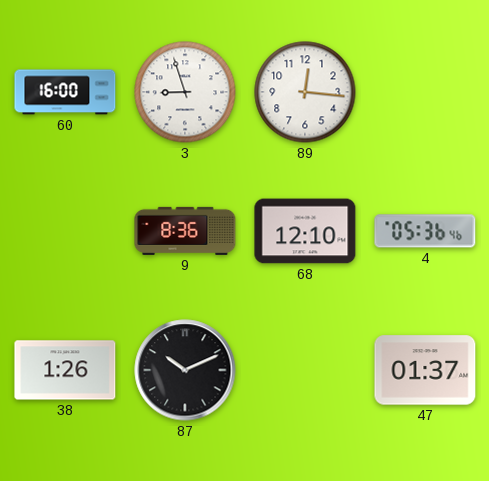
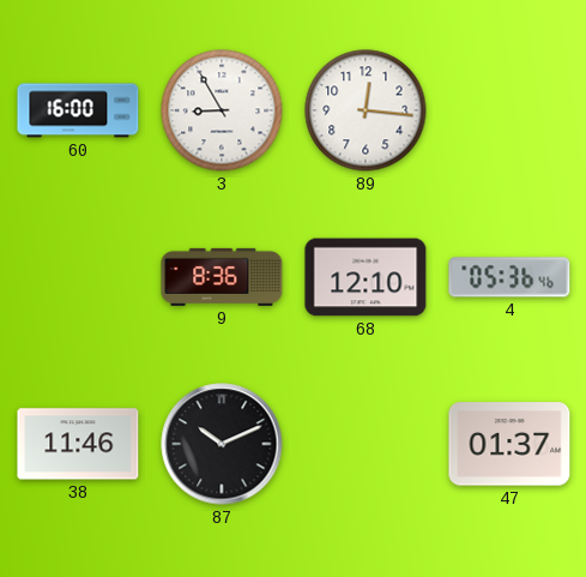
3: 8:57 -> 8:55
38: 1:26 -> 11:46
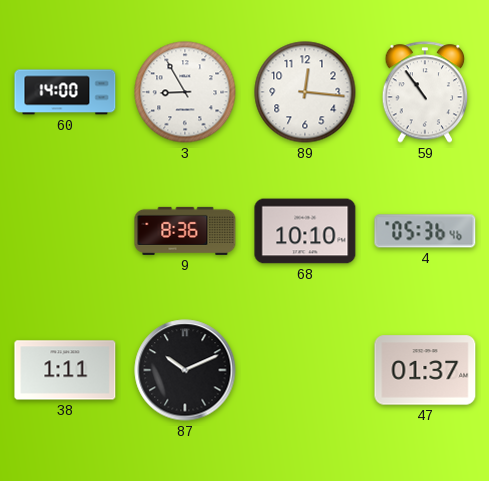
60: 16:00 -> 14:00
59: none -> 10:54
68: 12:10 -> 10:10
38: 11:46 -> 1:11
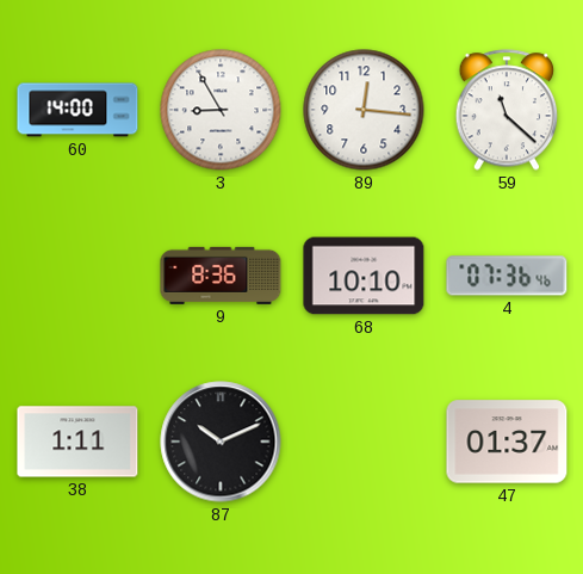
59: 10:54 -> 11:22
4: 05:36 -> 07:36
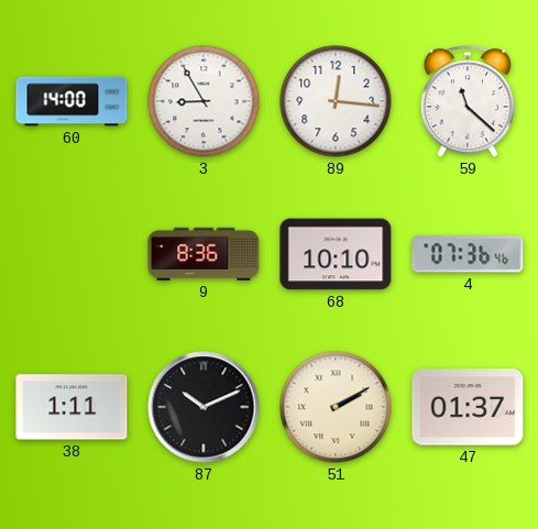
51: none -> 2:10
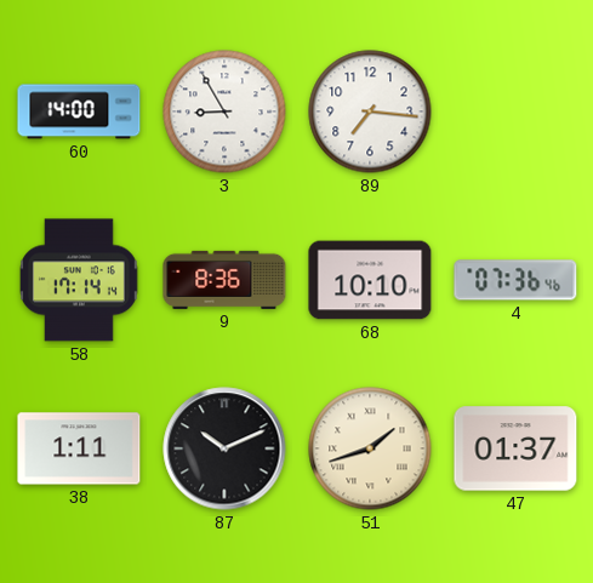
89: 12:16 -> 7:16
59: 11:22 -> none
58: none -> 17:14
51: 2:10 -> 1:42
